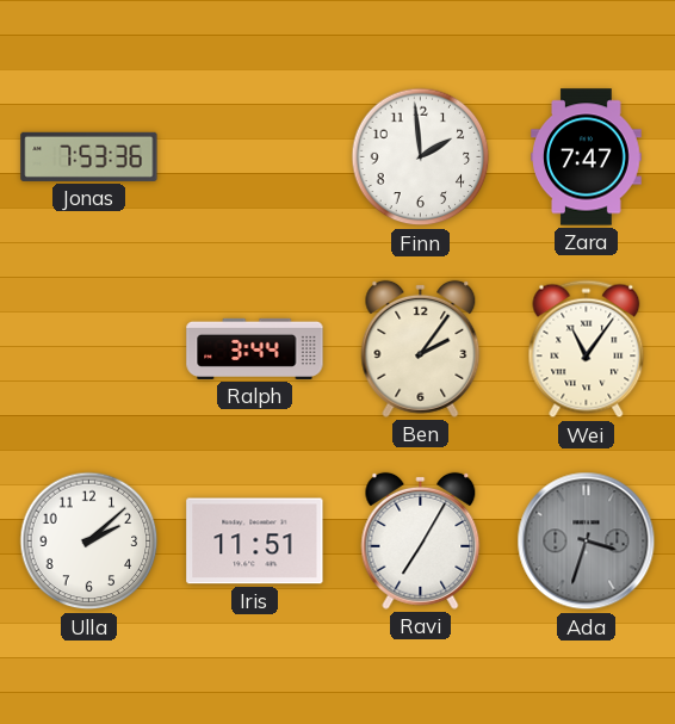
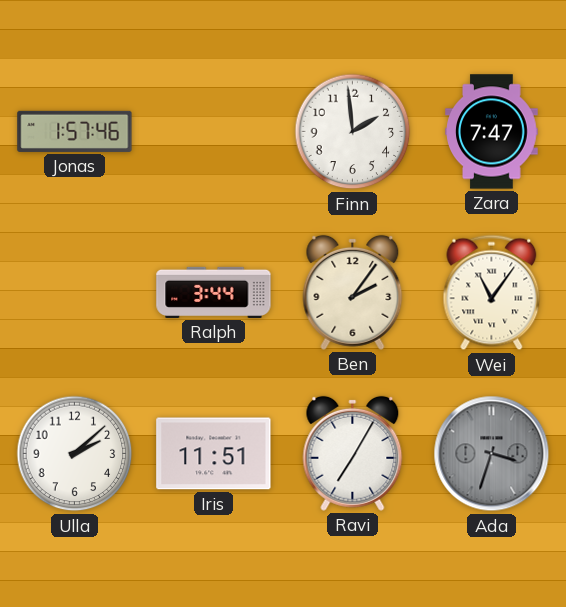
Jonas: 7:53 -> 1:57
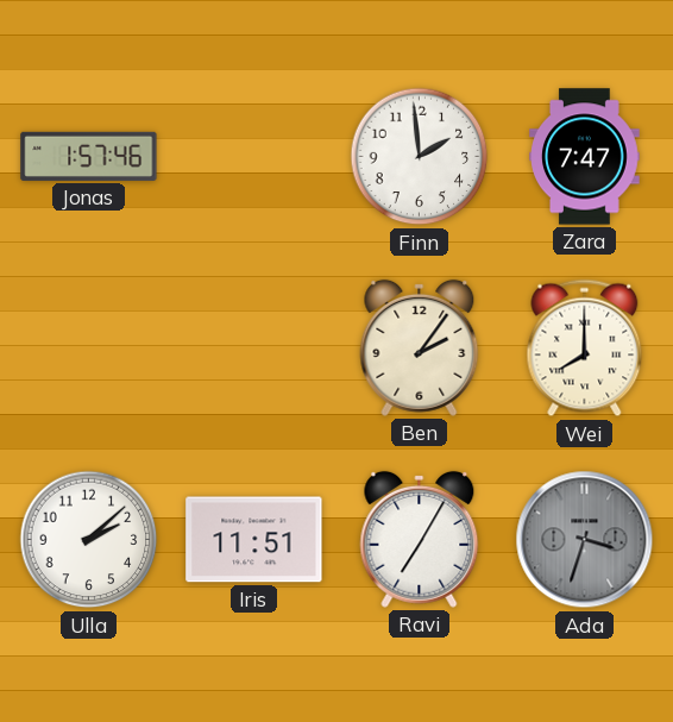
Ralph: 3:44 -> none
Wei: 11:06 -> 8:00
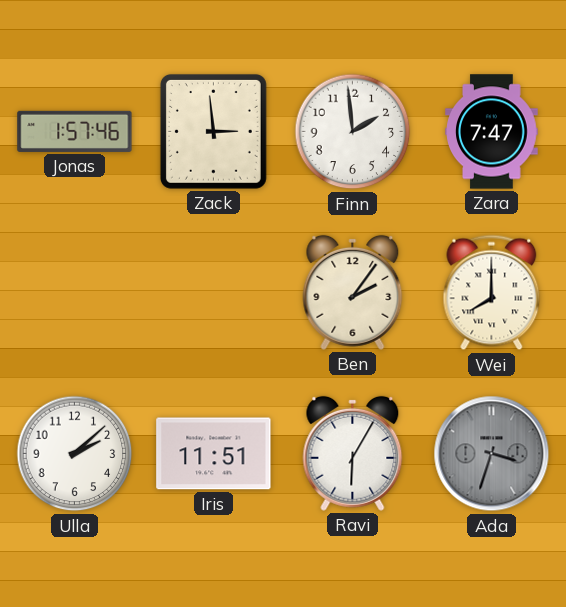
Zack: none -> 2:59
Ravi: 7:05 -> 6:05
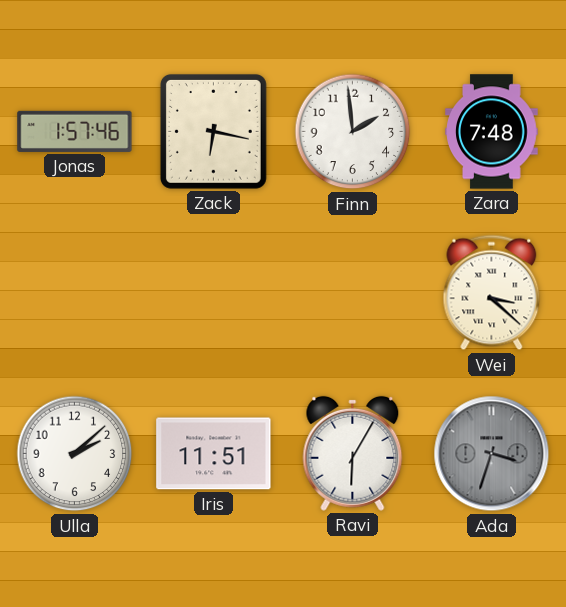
Zack: 2:59 -> 6:17
Zara: 7:47 -> 7:48
Ben: 2:06 -> none
Wei: 8:00 -> 3:22
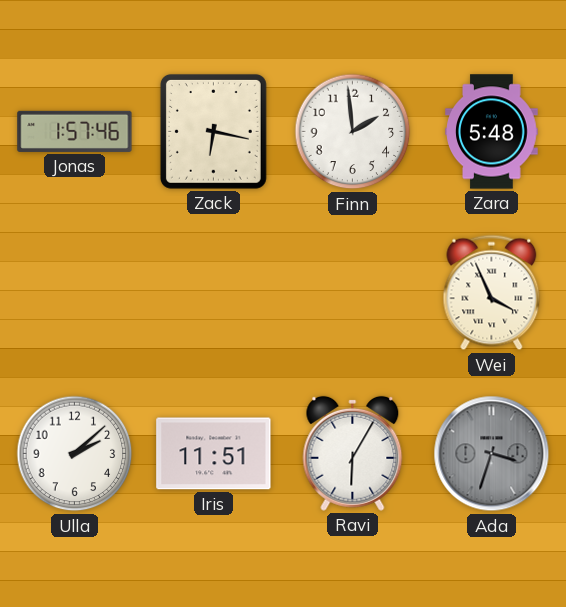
Zara: 7:48 -> 5:48
Wei: 3:22 -> 3:56
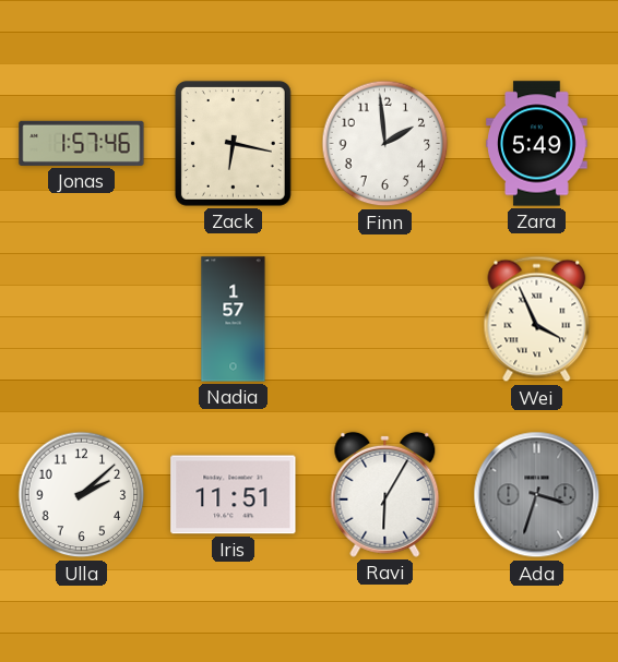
Zara: 5:48 -> 5:49
Nadia: none -> 1:57
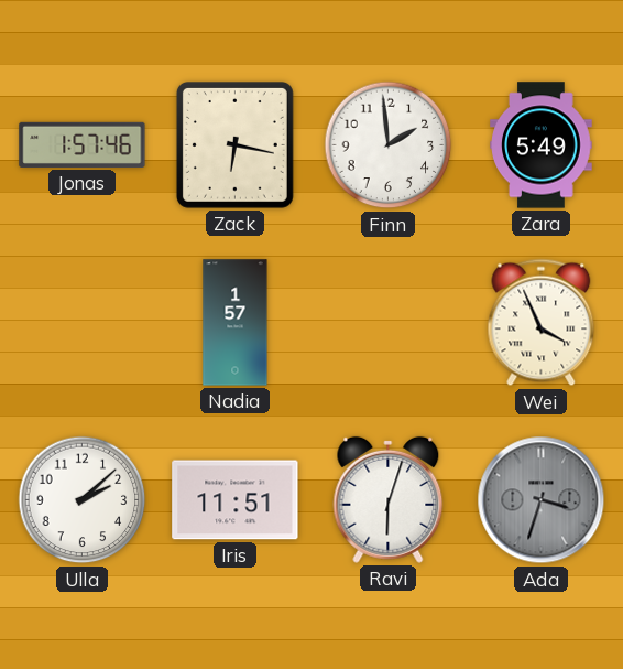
Ravi: 6:05 -> 6:03
